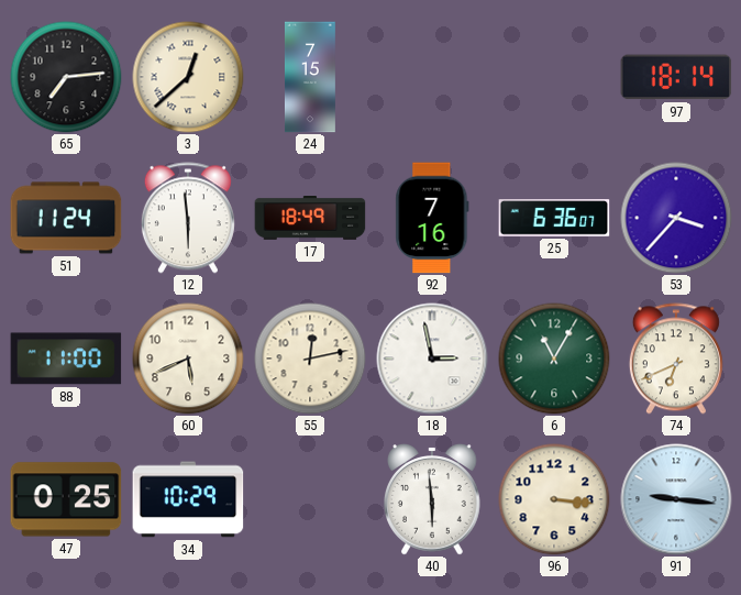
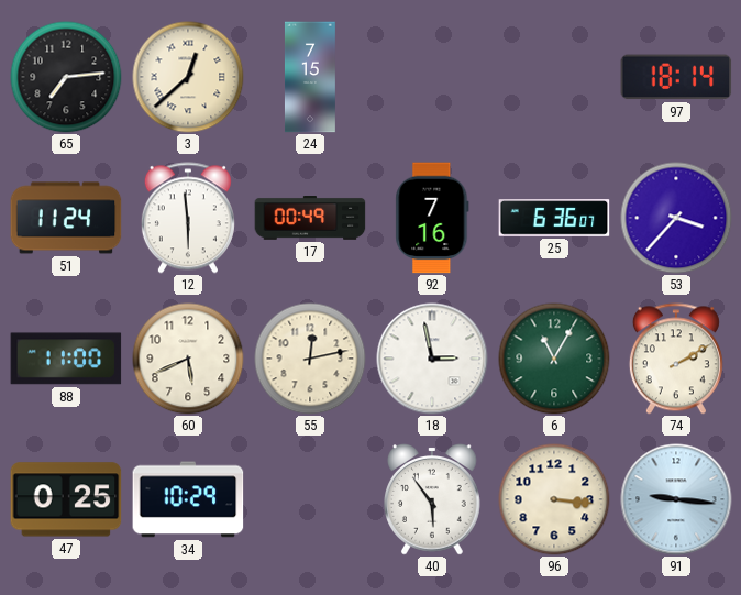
17: 18:49 -> 00:49
74: 6:41 -> 2:10
40: 5:59 -> 5:54
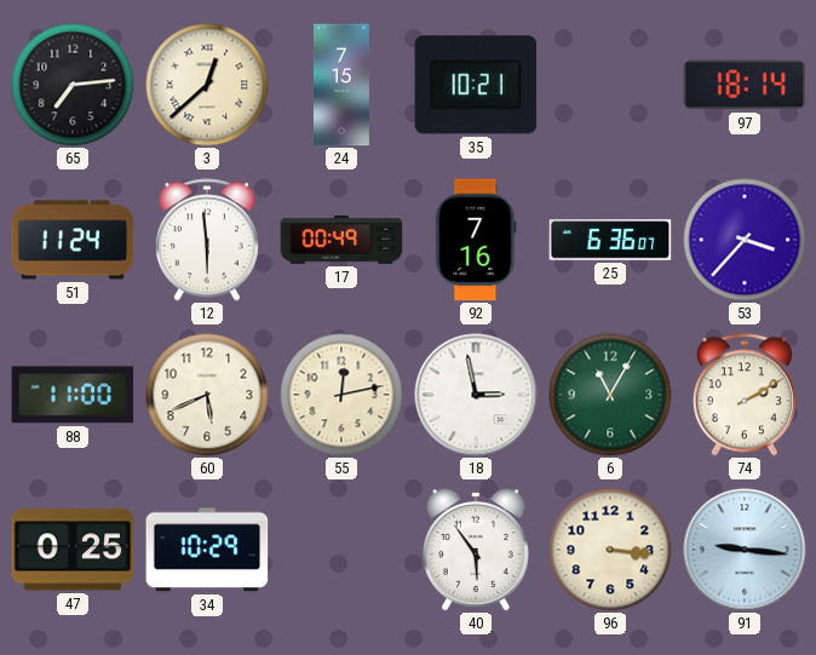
35: none -> 10:21
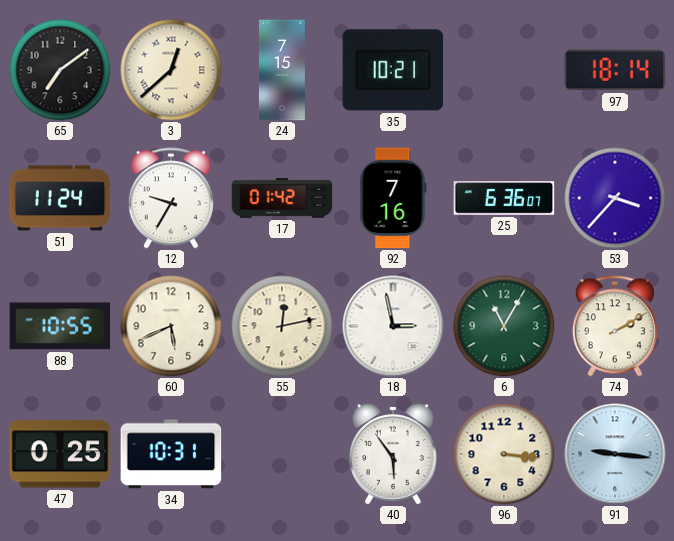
65: 7:14 -> 7:09
12: 5:59 -> 9:35
17: 00:49 -> 01:42
88: 11:00 -> 10:55
34: 10:29 -> 10:31
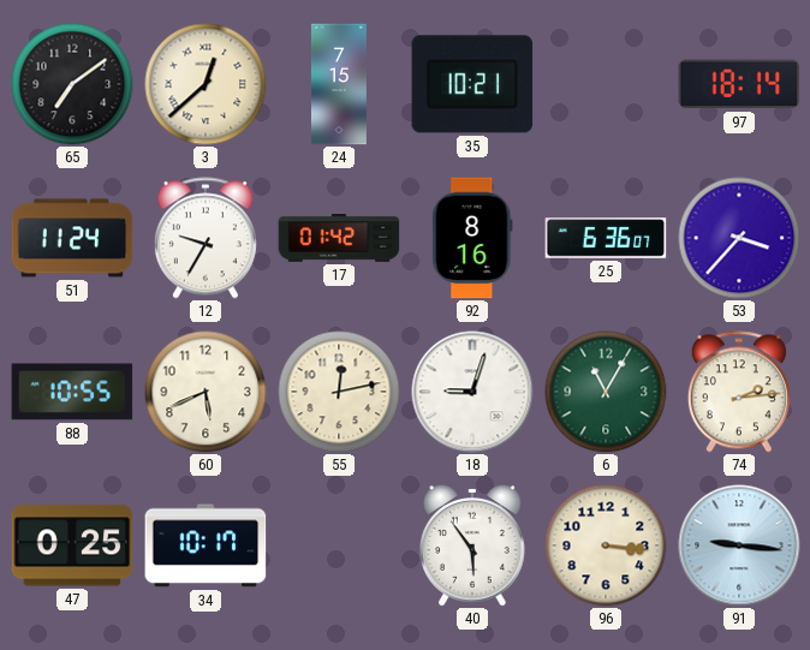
92: 7:16 -> 8:16
18: 2:58 -> 9:03
74: 2:10 -> 2:14
34: 10:31 -> 10:17
